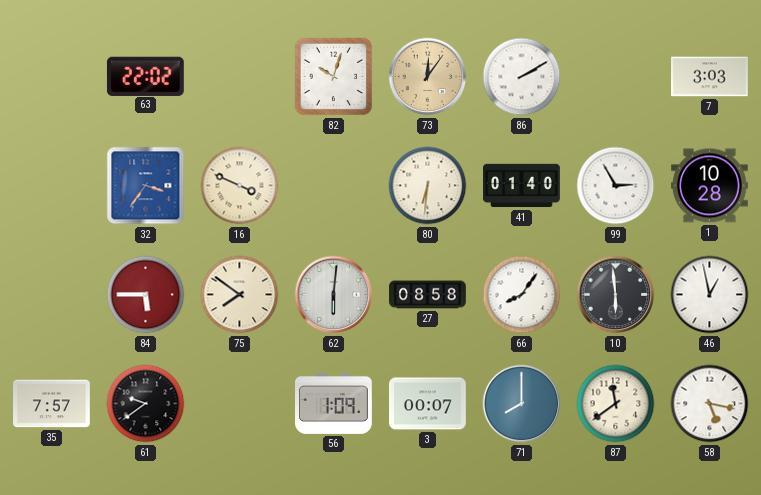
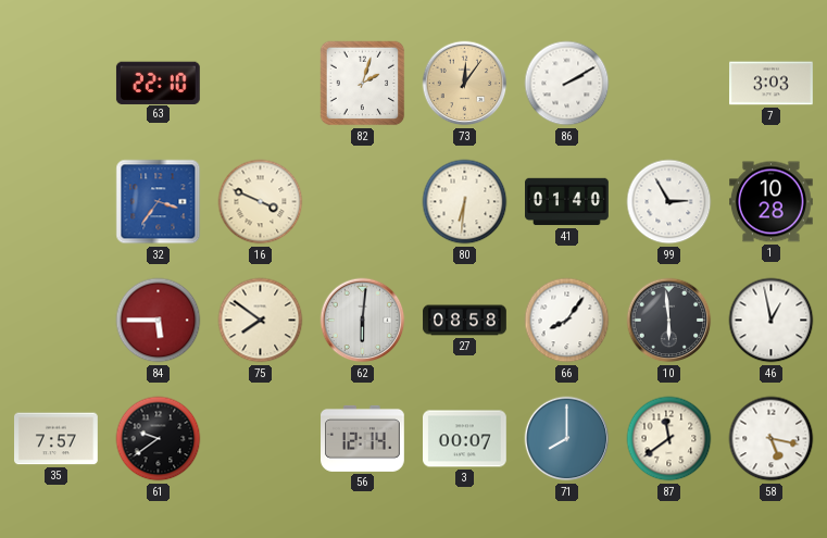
63: 22:02 -> 22:10
82: 10:03 -> 2:03
56: 1:09 -> 12:14
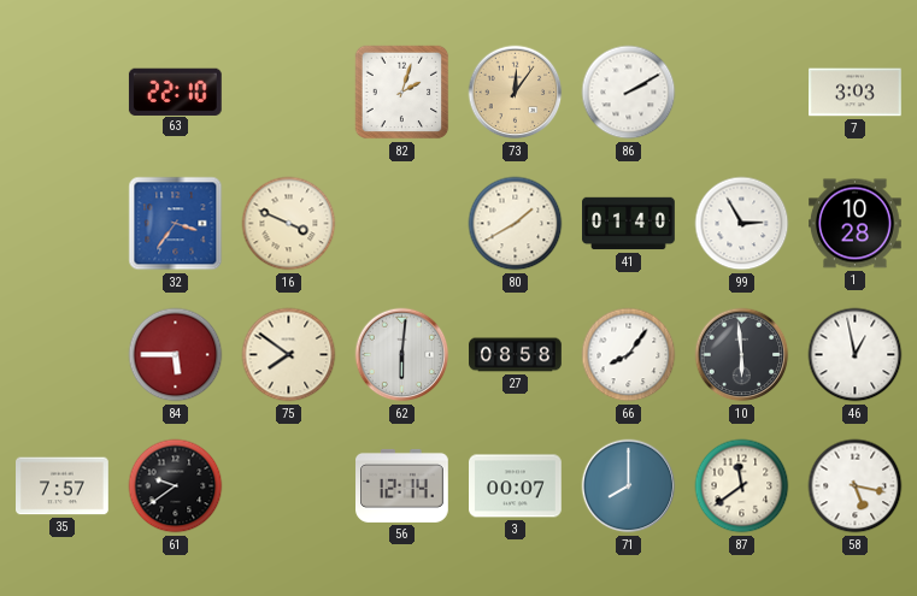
80: 6:31 -> 1:40
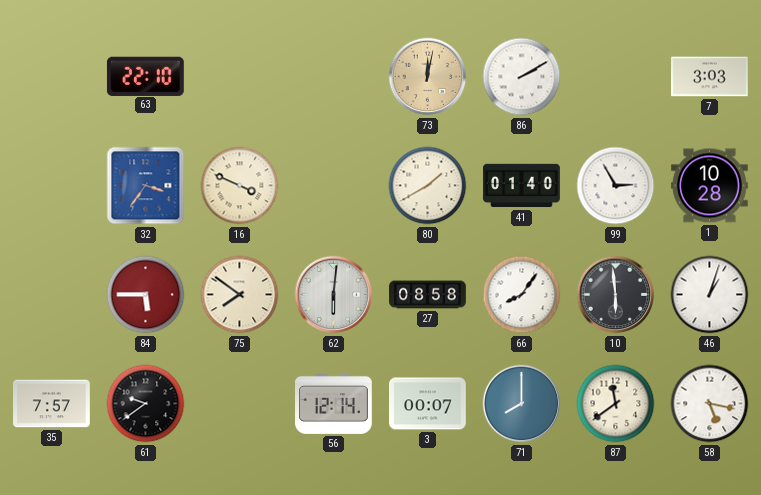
82: 2:03 -> none
73: 12:06 -> 12:02
46: 12:58 -> 1:03
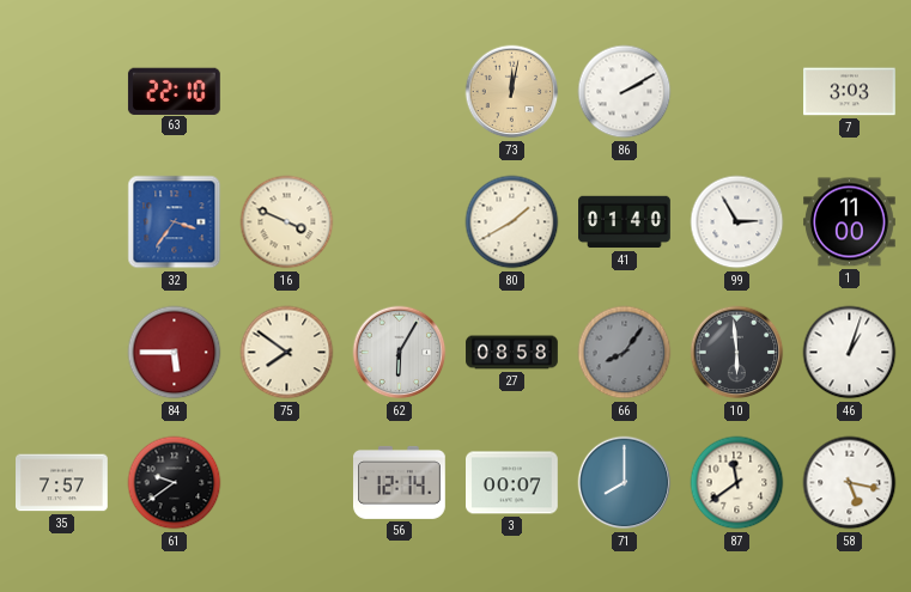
1: 10:28 -> 11:00
62: 6:01 -> 6:05
66 dial: white -> grey
